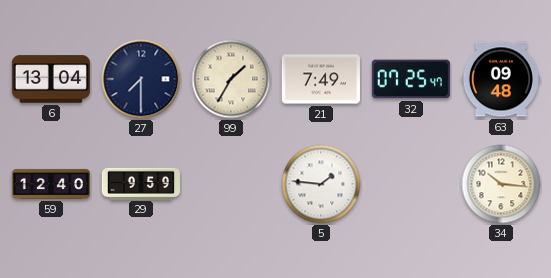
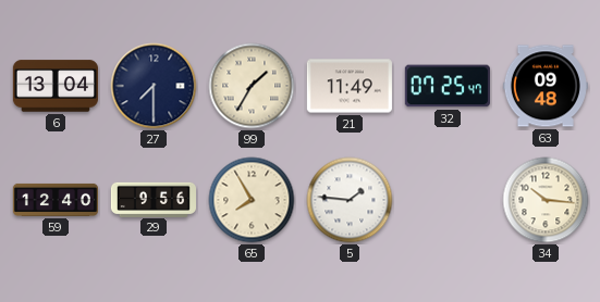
21: 7:49 -> 11:49
29: 9:59 -> 9:56
65: none -> 7:55
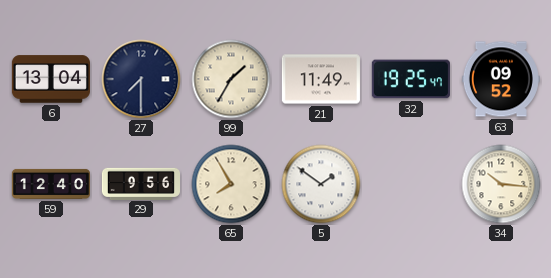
32: 07:25 -> 19:25
63: 09:48 -> 09:52
5: 1:46 -> 1:51
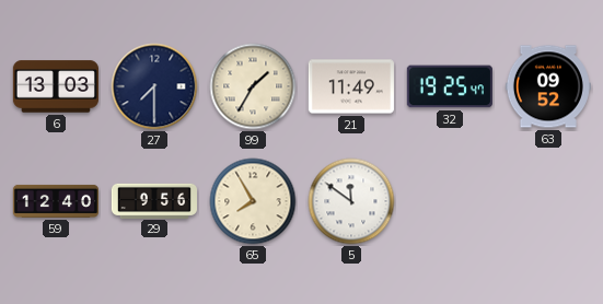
6: 13:04 -> 13:03
5: 1:51 -> 11:51
34: 10:16 -> none
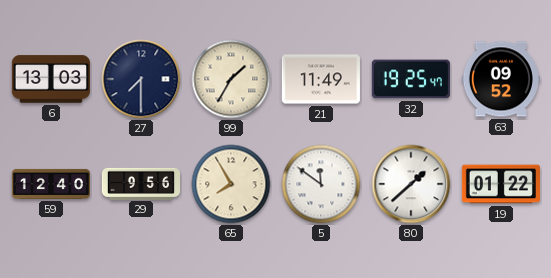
80: none -> 1:38
19: none -> 01:22
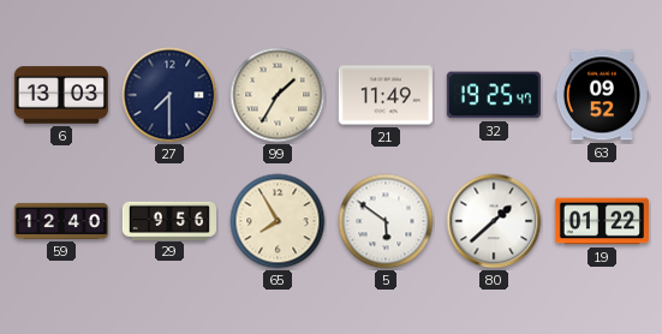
5: 11:51 -> 5:51
